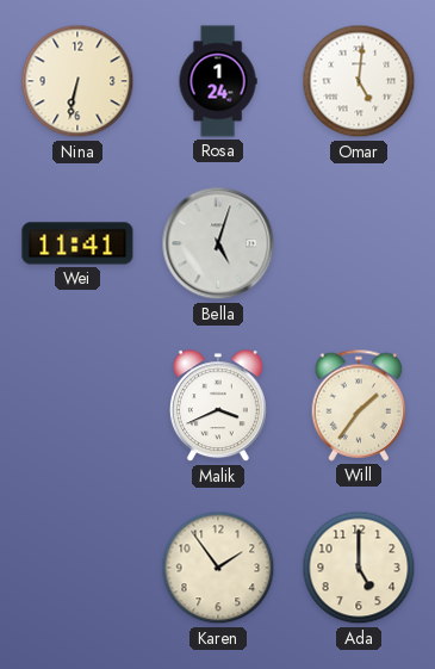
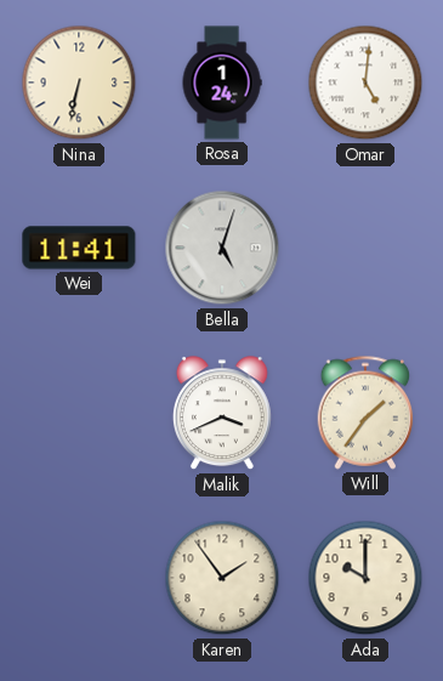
Ada: 5:00 -> 10:00
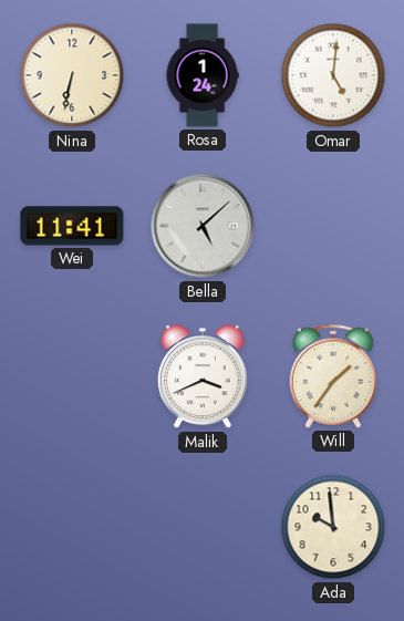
Bella: 5:03 -> 5:08
Karen: 1:54 -> none
Ada: 10:00 -> 9:59
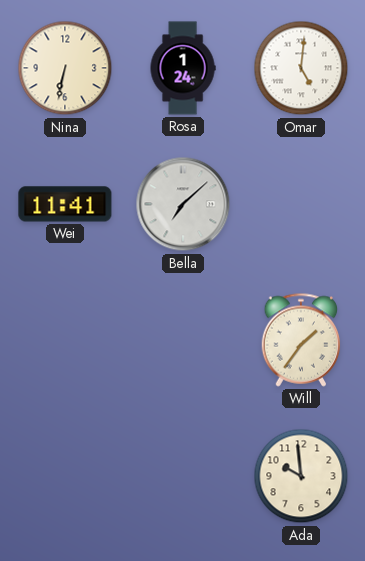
Bella: 5:08 -> 7:08
Malik: 3:41 -> none
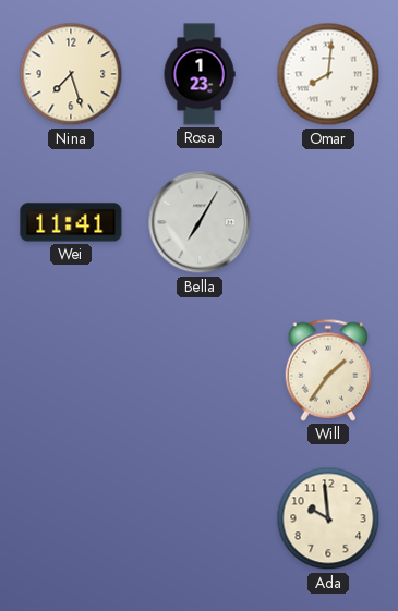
Nina: 6:32 -> 7:27
Rosa: 1:24 -> 1:23
Omar: 5:01 -> 8:01
Bella: 7:08 -> 7:05
